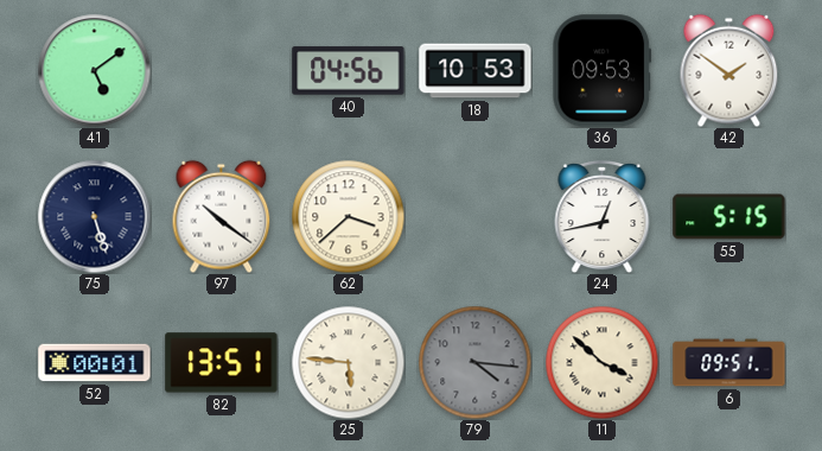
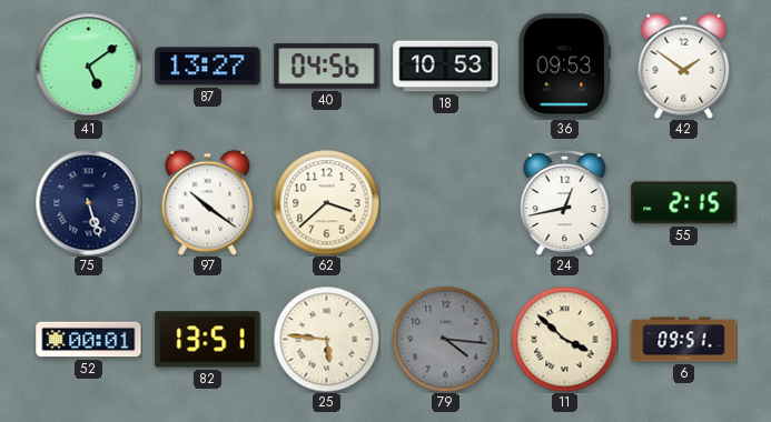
87: none -> 13:27
55: 5:15 -> 2:15
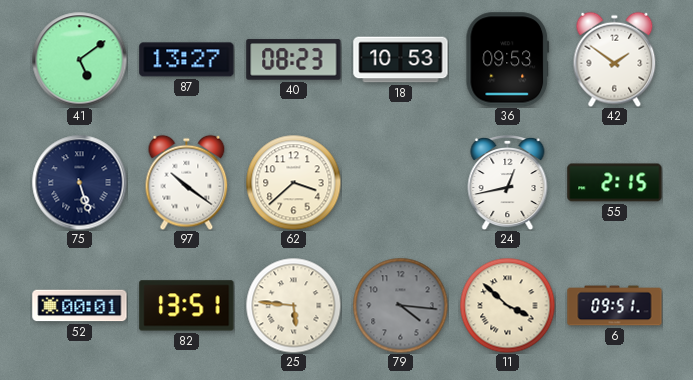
40: 04:56 -> 08:23
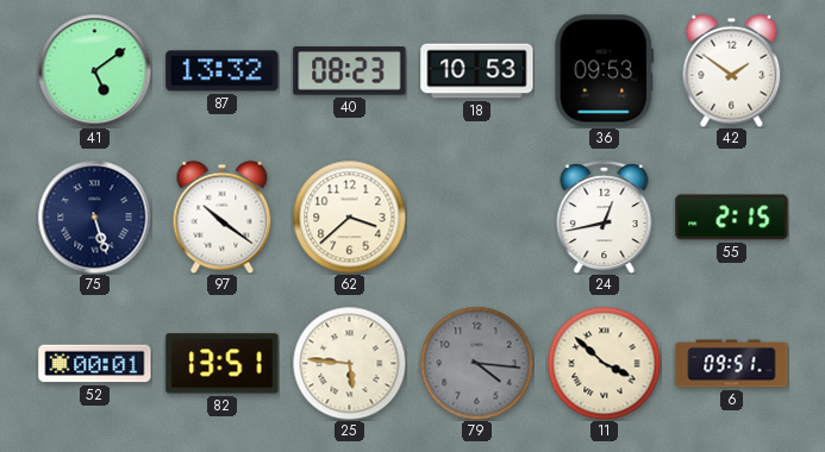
87: 13:27 -> 13:32
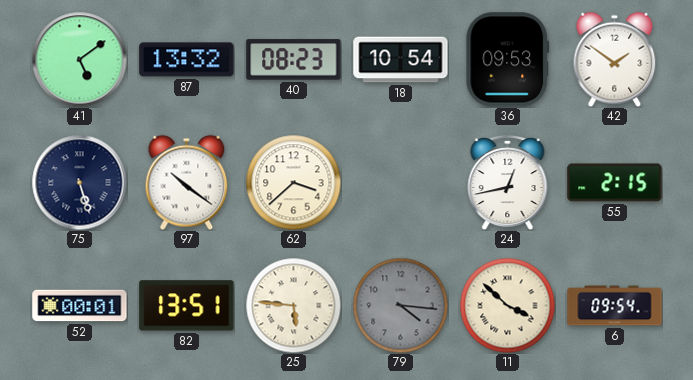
18: 10:53 -> 10:54
6: 09:51 -> 09:54
